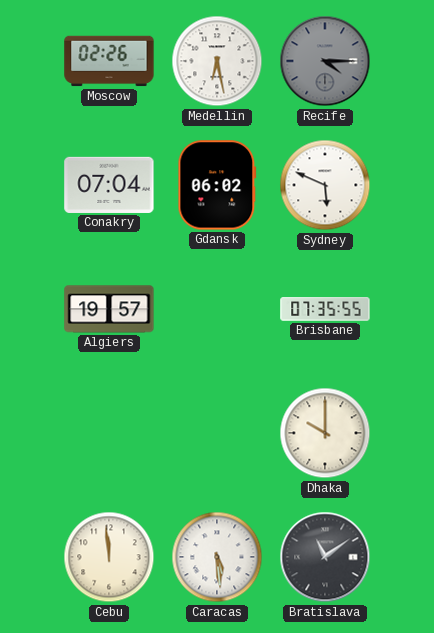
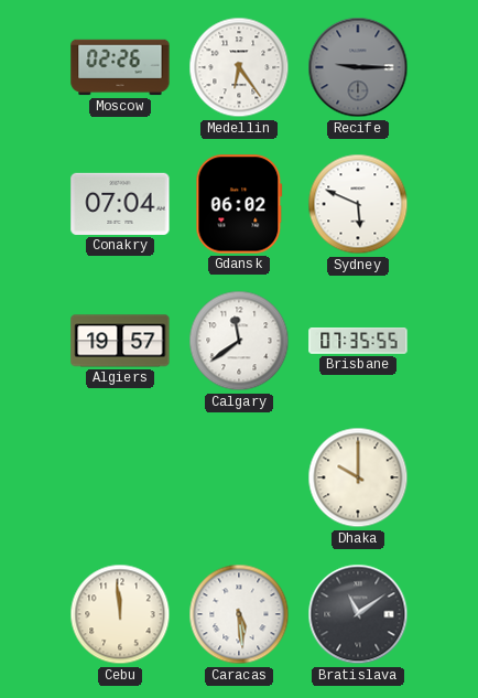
Medellin: 6:28 -> 6:24
Recife: 4:15 -> 9:15
Calgary: none -> 11:39
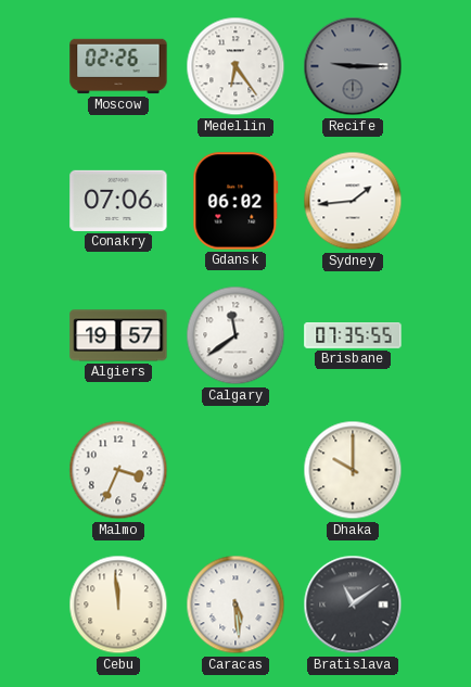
Conakry: 07:04 -> 07:06
Sydney: 5:49 -> 1:44
Malmo: none -> 3:34
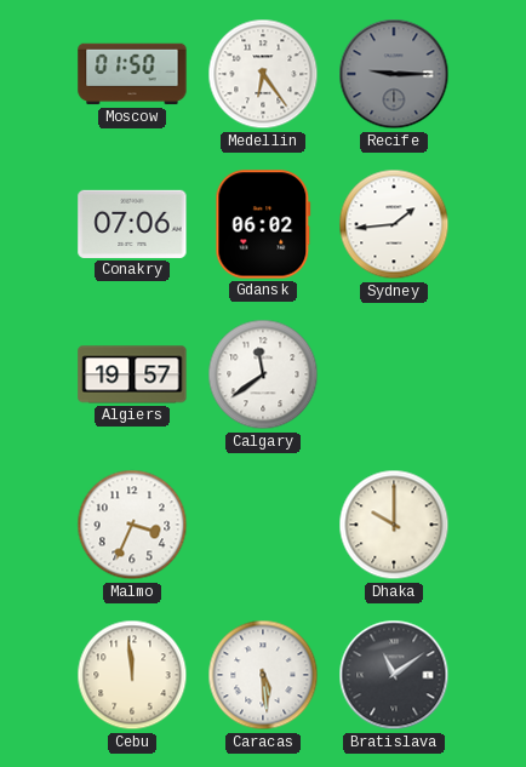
Moscow: 02:26 -> 01:50
Brisbane: 07:35 -> none
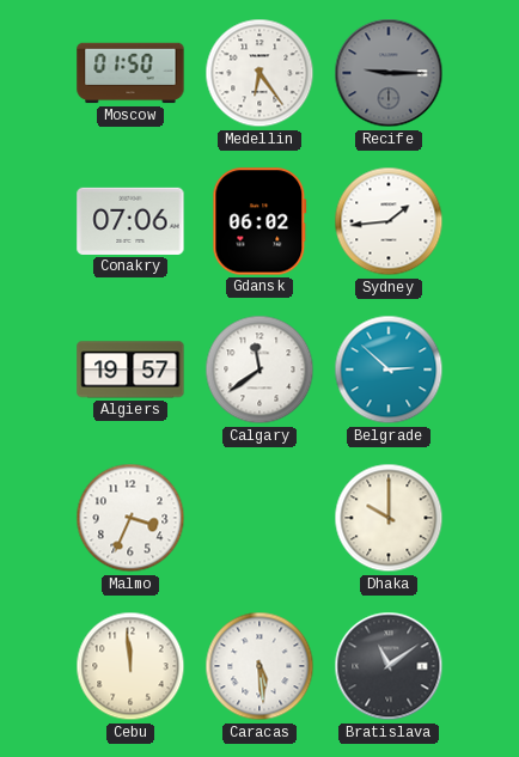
Belgrade: none -> 2:52
